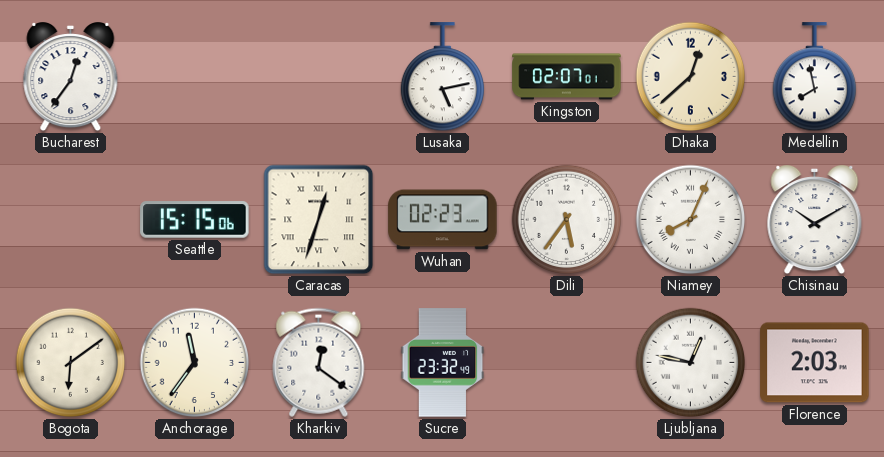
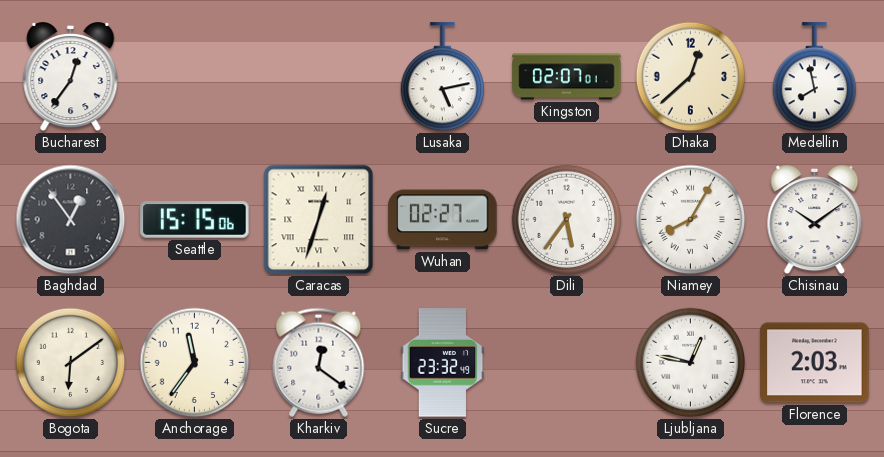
Baghdad: none -> 12:54
Wuhan: 02:23 -> 02:27
Niamey: 8:04 -> 8:05
Chisinau: 10:10 -> 10:09
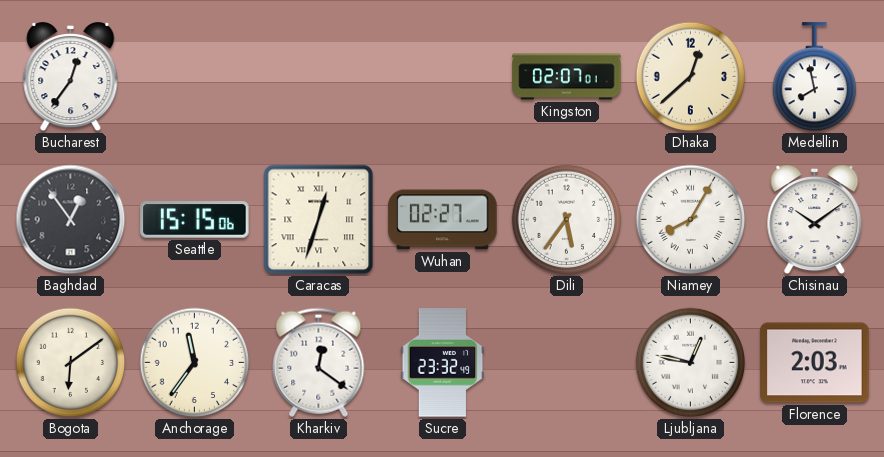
Lusaka: 5:13 -> none
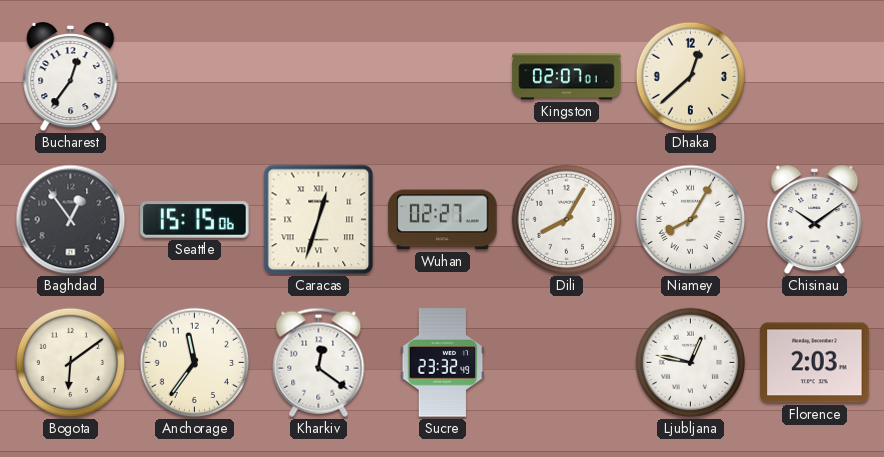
Medellin: 7:58 -> none
Dili: 5:36 -> 8:05
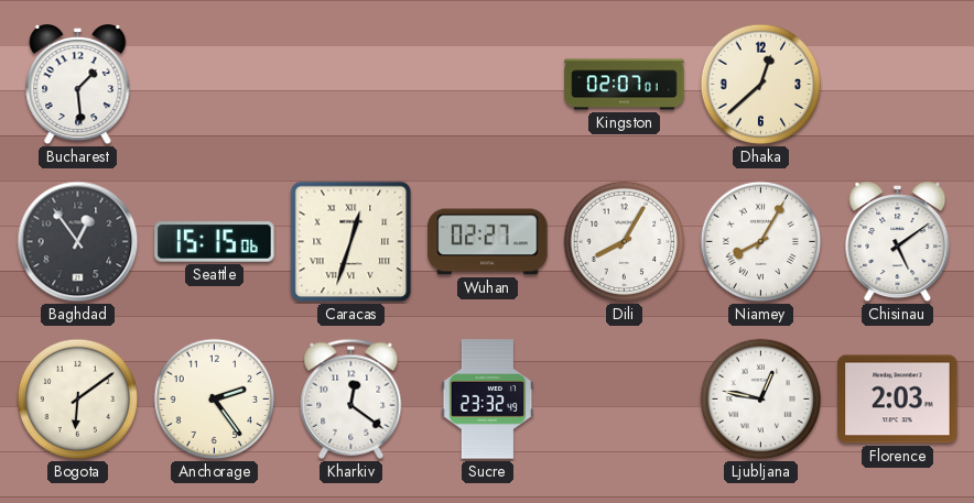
Bucharest: 12:36 -> 1:29
Chisinau: 10:09 -> 5:09
Anchorage: 11:36 -> 2:24
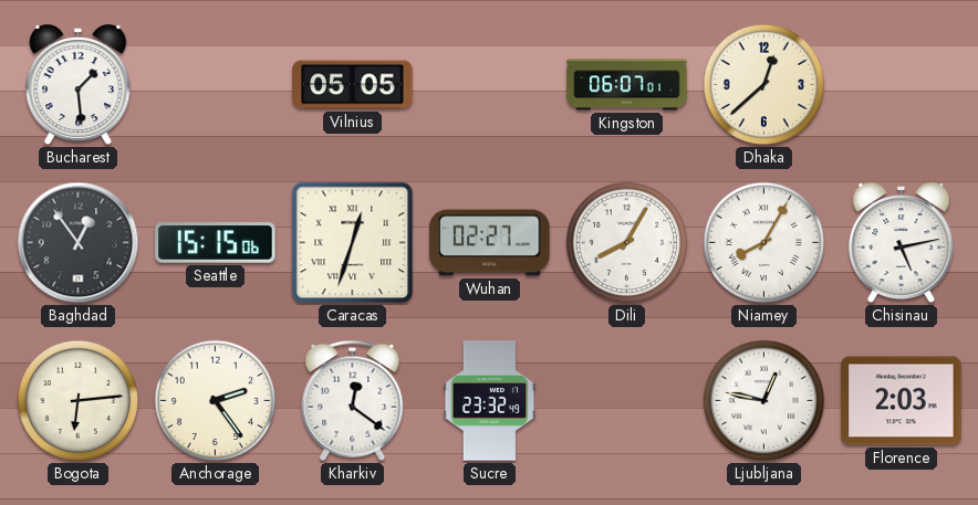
Vilnius: none -> 05:05
Kingston: 02:07 -> 06:07
Chisinau: 5:09 -> 5:13
Bogota: 6:09 -> 6:14
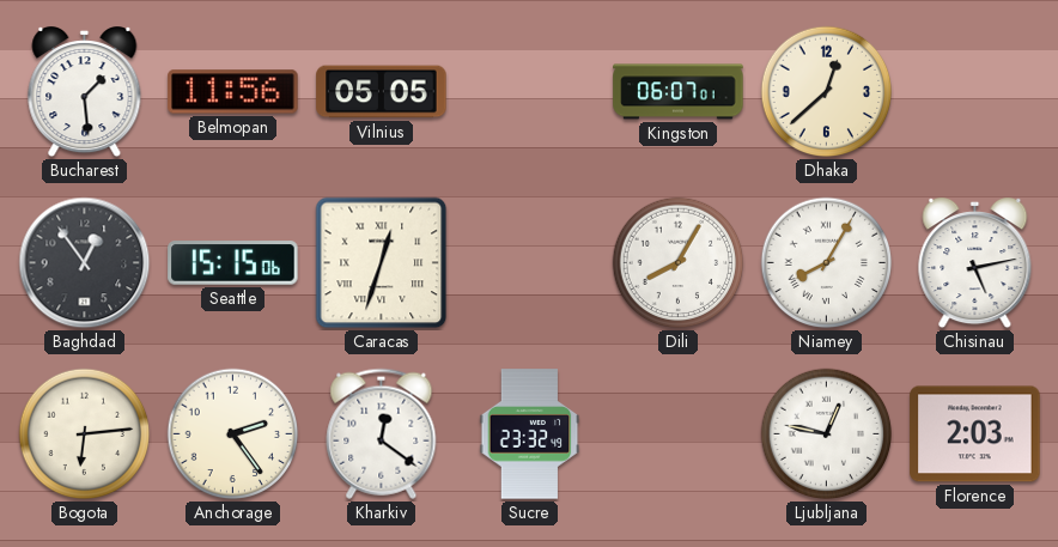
Belmopan: none -> 11:56
Wuhan: 02:27 -> none
